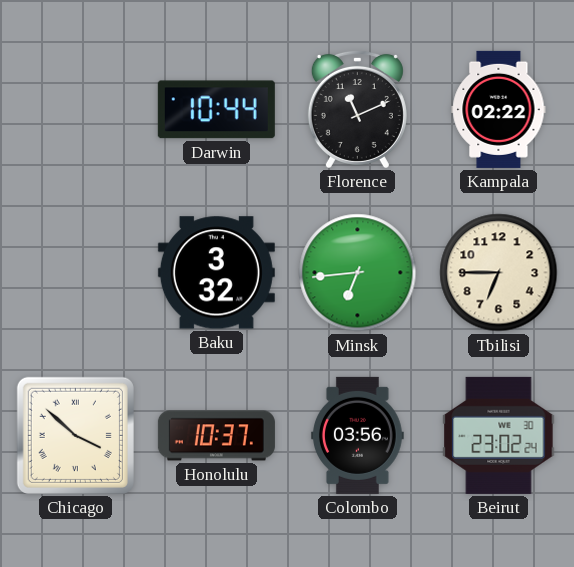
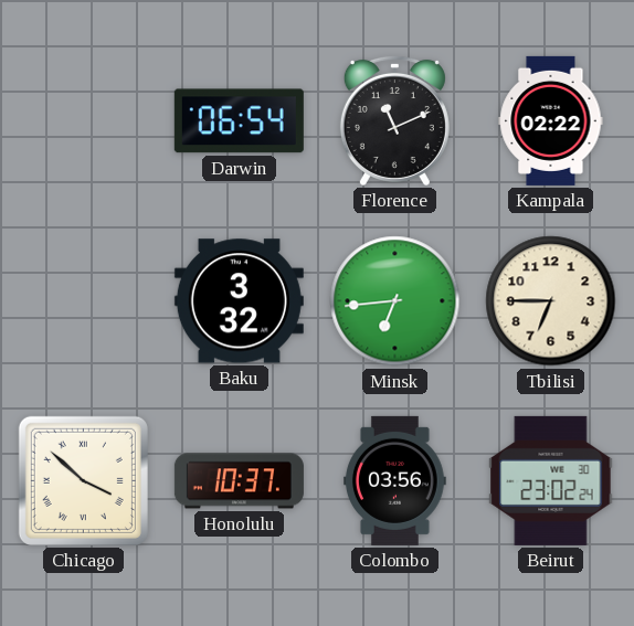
Darwin: 10:44 -> 06:54
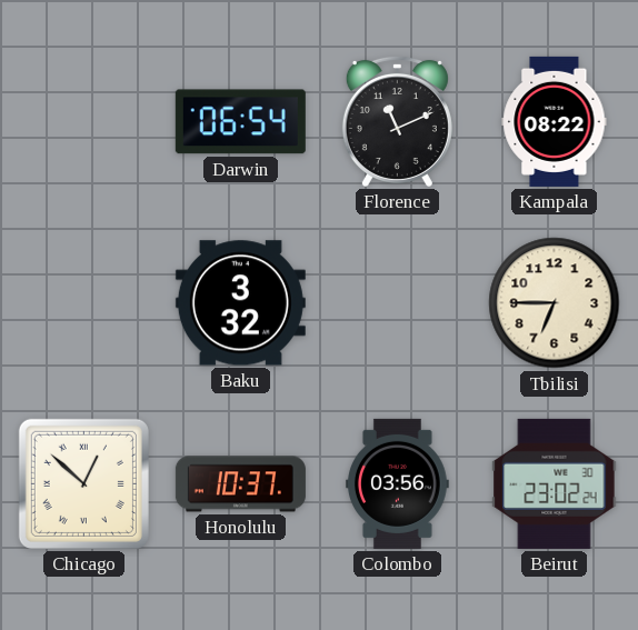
Kampala: 02:22 -> 08:22
Minsk: 6:44 -> none
Chicago: 3:52 -> 12:52
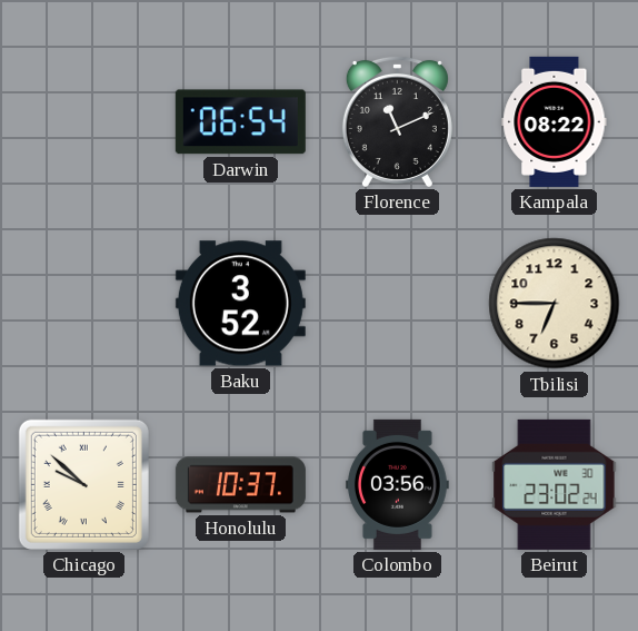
Baku: 3:32 -> 3:52
Chicago: 12:52 -> 9:52
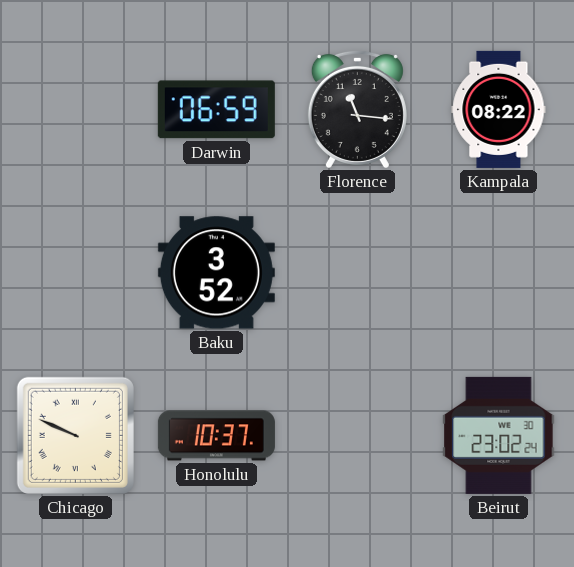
Darwin: 06:54 -> 06:59
Florence: 11:11 -> 11:16
Tbilisi: 6:45 -> none
Chicago: 9:52 -> 9:49
Colombo: 03:56 -> none
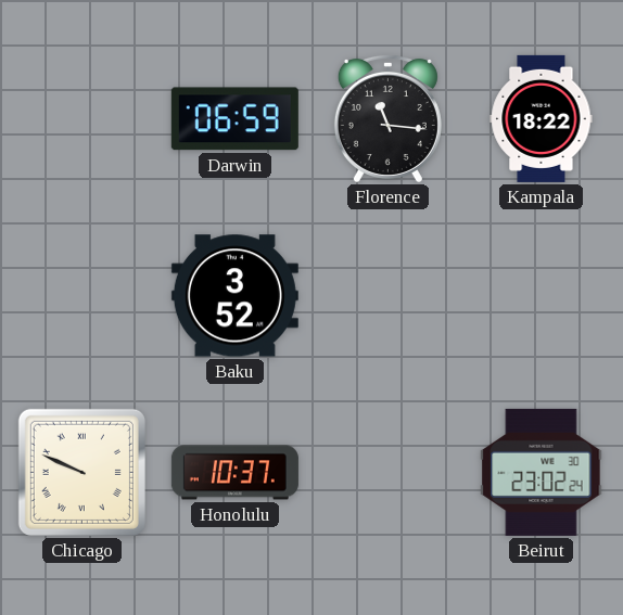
Kampala: 08:22 -> 18:22
